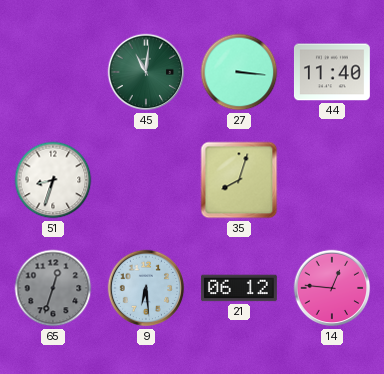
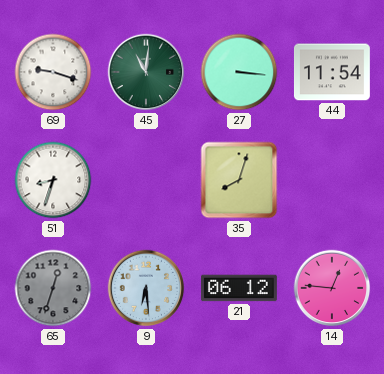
69: none -> 9:18
44: 11:40 -> 11:54
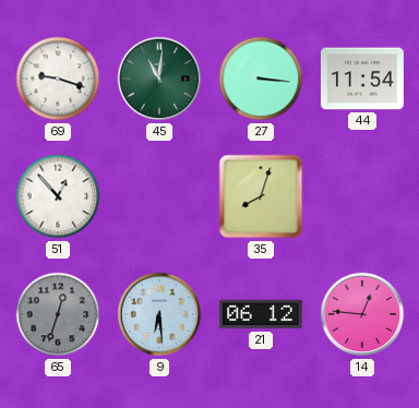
51: 8:33 -> 12:53
